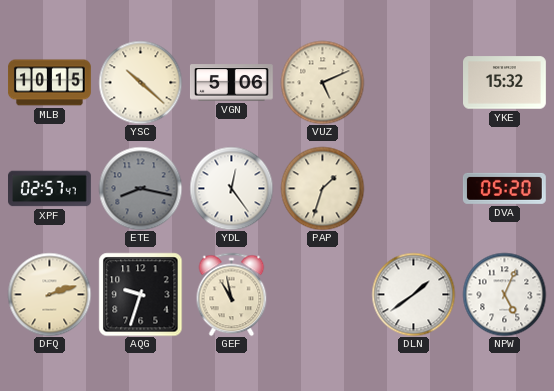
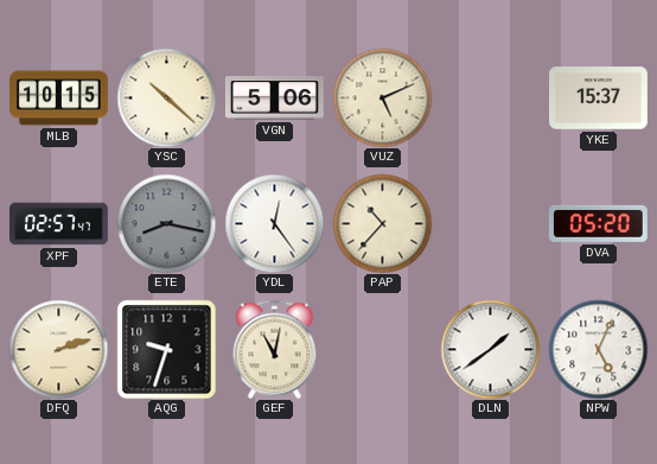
YKE: 15:32 -> 15:37
PAP: 1:33 -> 10:37
GEF: 10:58 -> 11:02
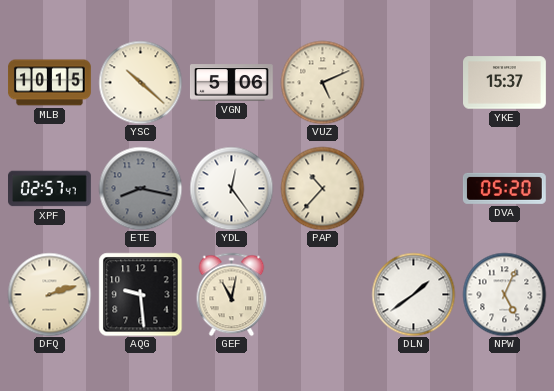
AQG: 9:33 -> 9:29
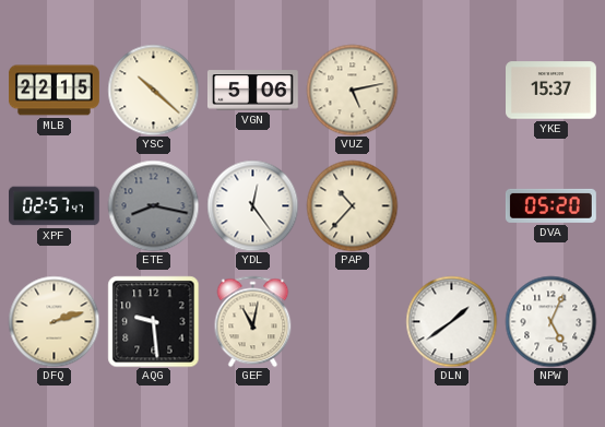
MLB: 10:15 -> 22:15
VUZ: 5:11 -> 5:13
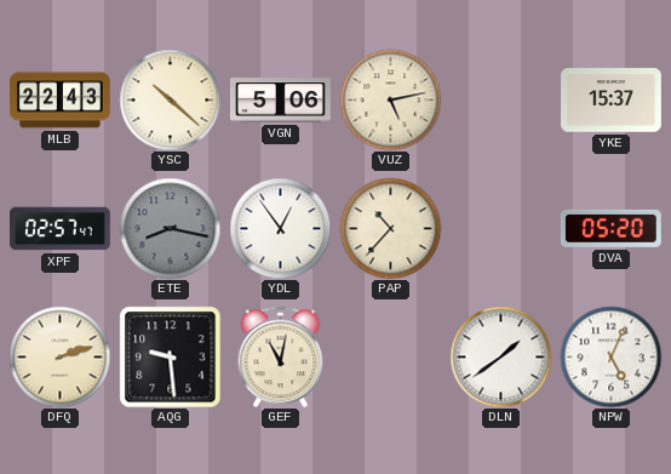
MLB: 22:15 -> 22:43
YDL: 12:24 -> 12:54
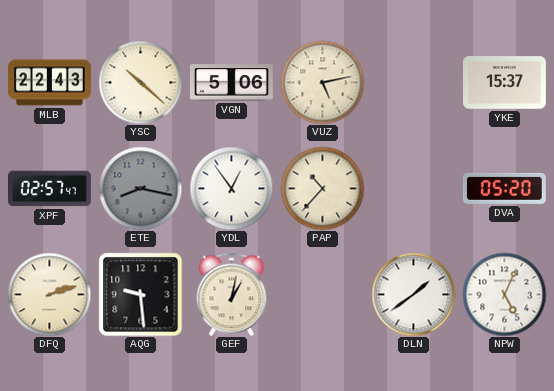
GEF: 11:02 -> 1:02
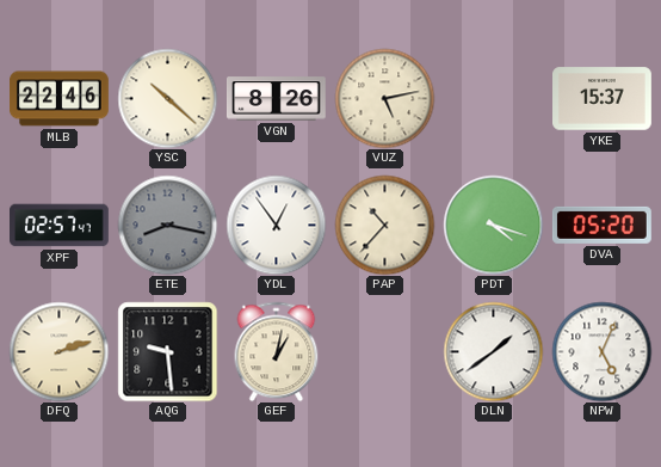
MLB: 22:43 -> 22:46
VGN: 5:06 -> 8:26
PDT: none -> 4:18
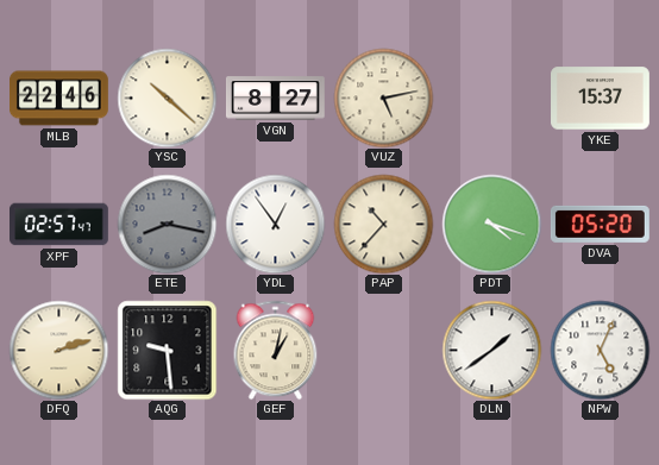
VGN: 8:26 -> 8:27
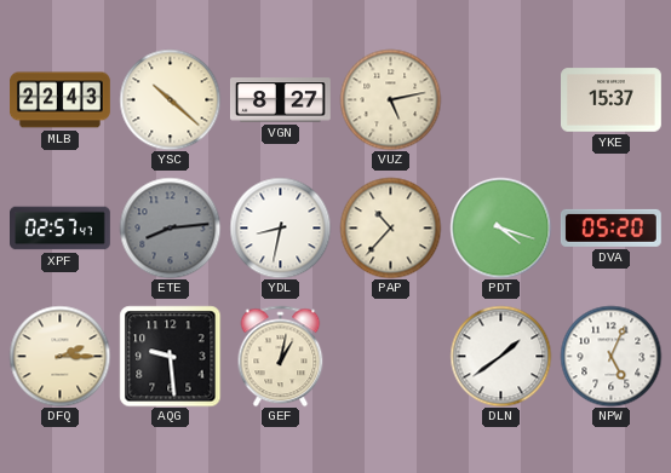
MLB: 22:46 -> 22:43
ETE: 8:17 -> 8:14
YDL: 12:54 -> 8:32
DFQ: 2:12 -> 2:15
